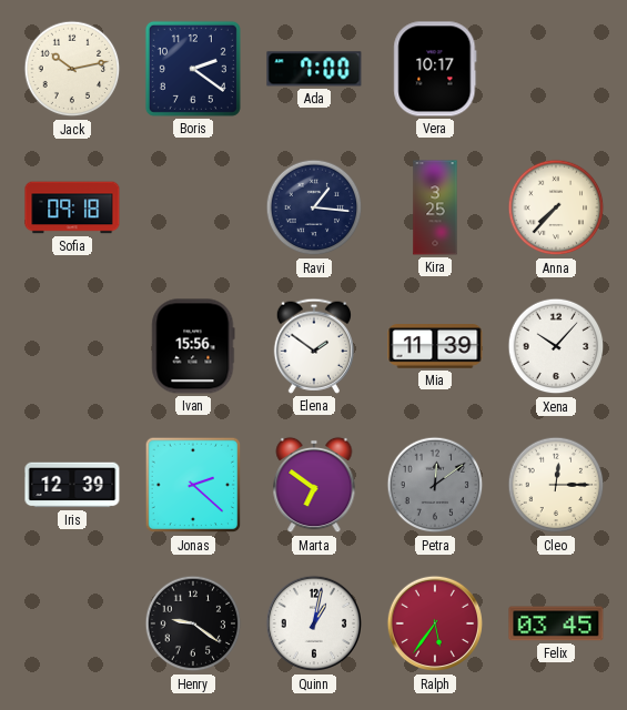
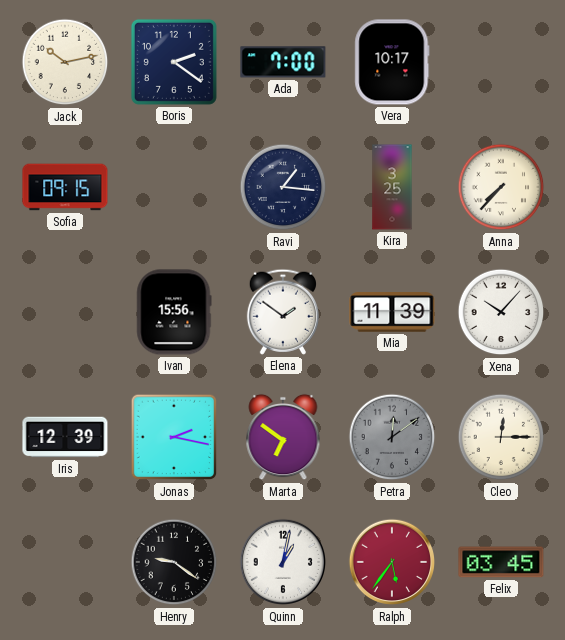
Sofia: 09:18 -> 09:15
Jonas: 2:22 -> 2:17
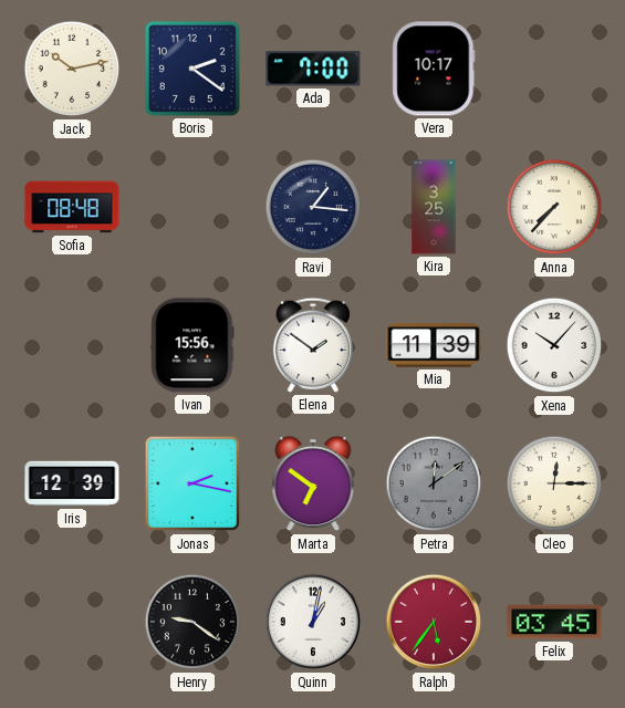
Sofia: 09:15 -> 08:48
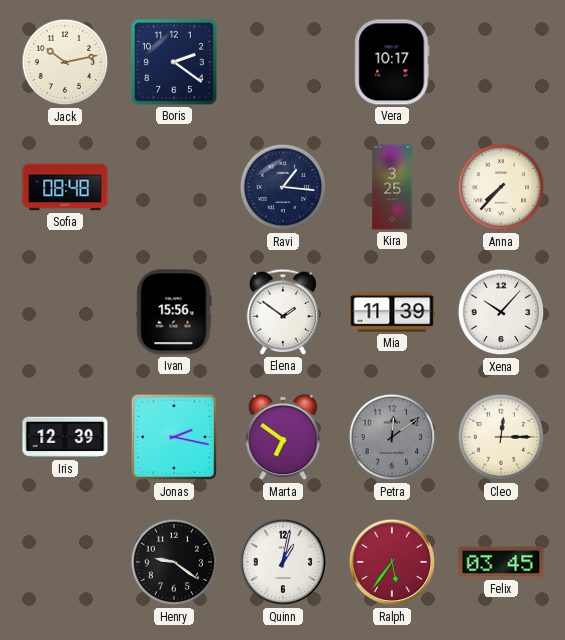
Ada: 7:00 -> none
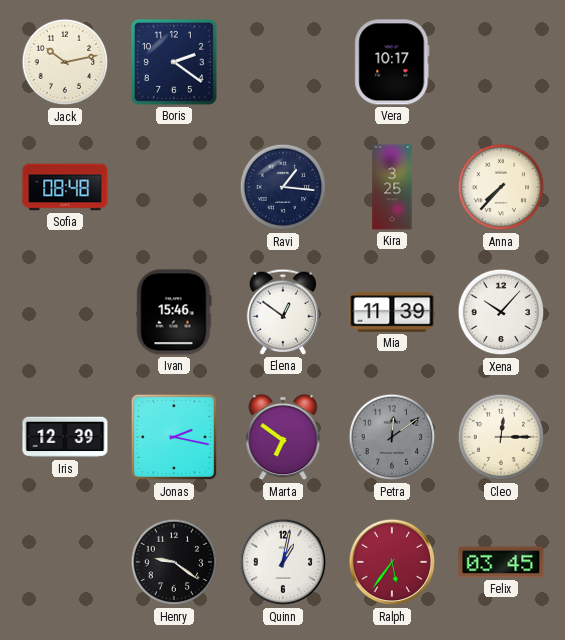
Ivan: 15:56 -> 15:46
Elena: 1:51 -> 12:51
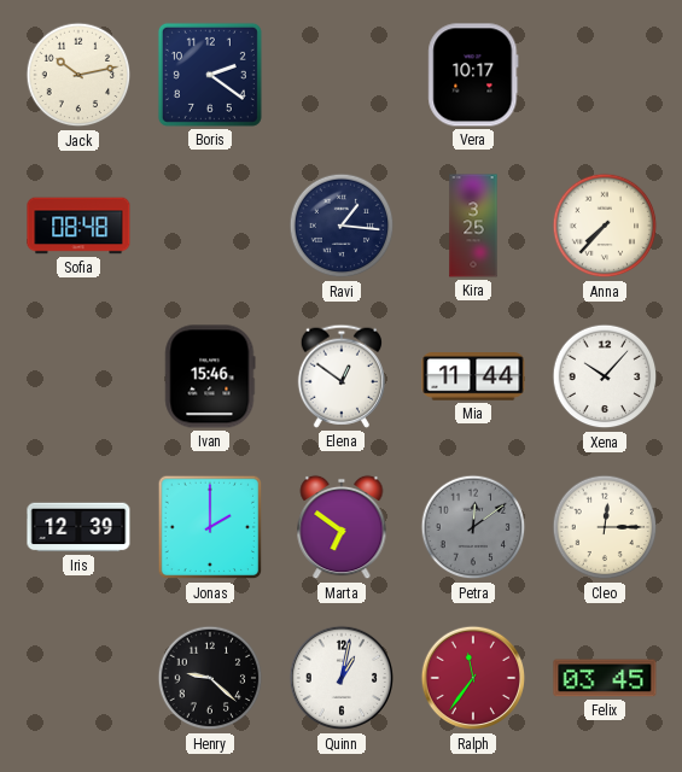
Mia: 11:39 -> 11:44
Jonas: 2:17 -> 2:00
Henry: 9:21 -> 9:22
Ralph: 5:36 -> 11:36
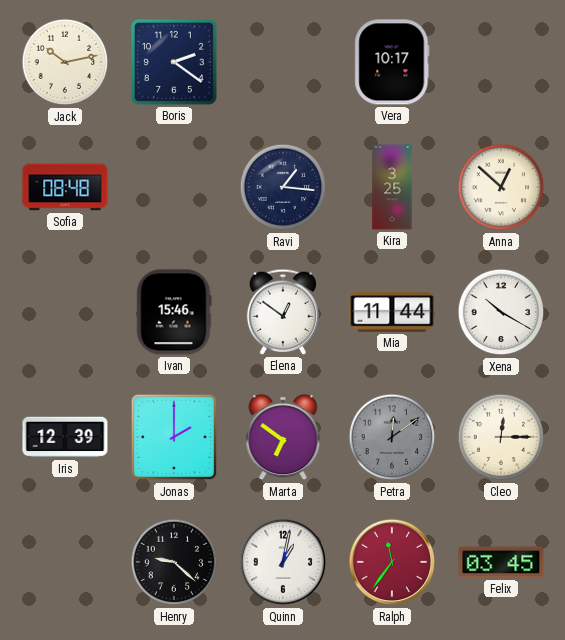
Anna: 7:37 -> 12:52
Xena: 10:07 -> 10:20
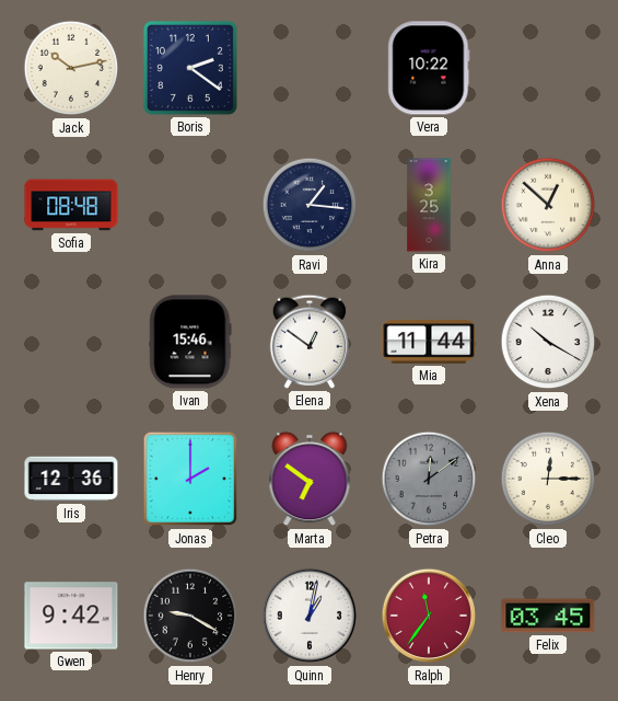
Vera: 10:17 -> 10:22
Iris: 12:39 -> 12:36
Gwen: none -> 9:42
Henry: 9:22 -> 9:20
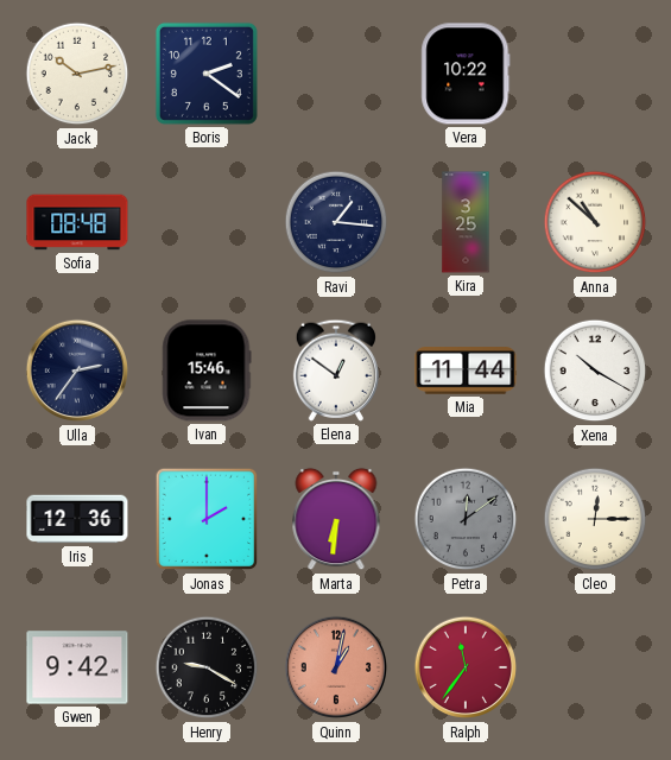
Anna: 12:52 -> 10:52
Ulla: none -> 2:36
Marta: 6:51 -> 6:31
Quinn dial: white -> salmon
Felix: 03:45 -> none
